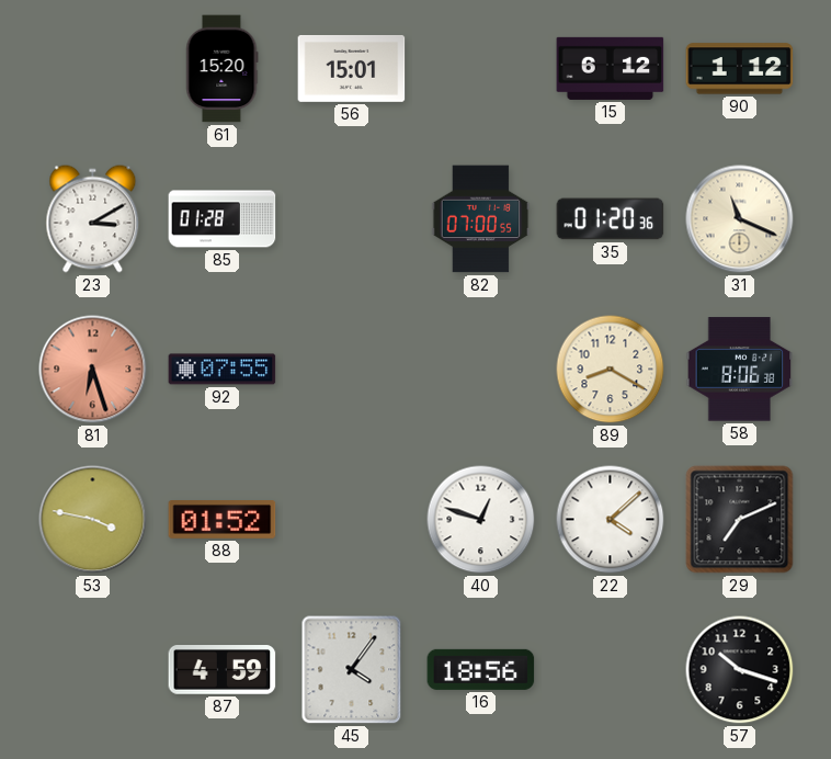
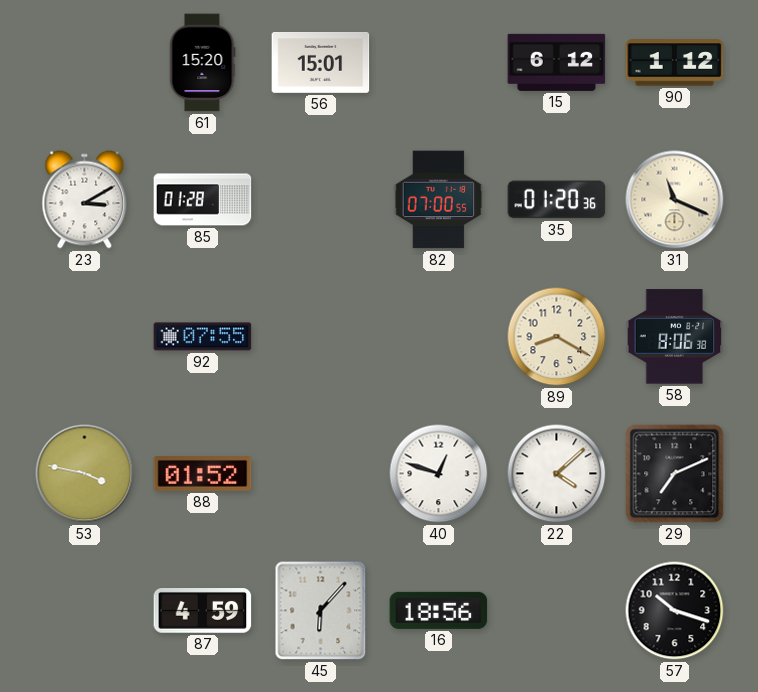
81: 6:27 -> none
45: 4:06 -> 6:07
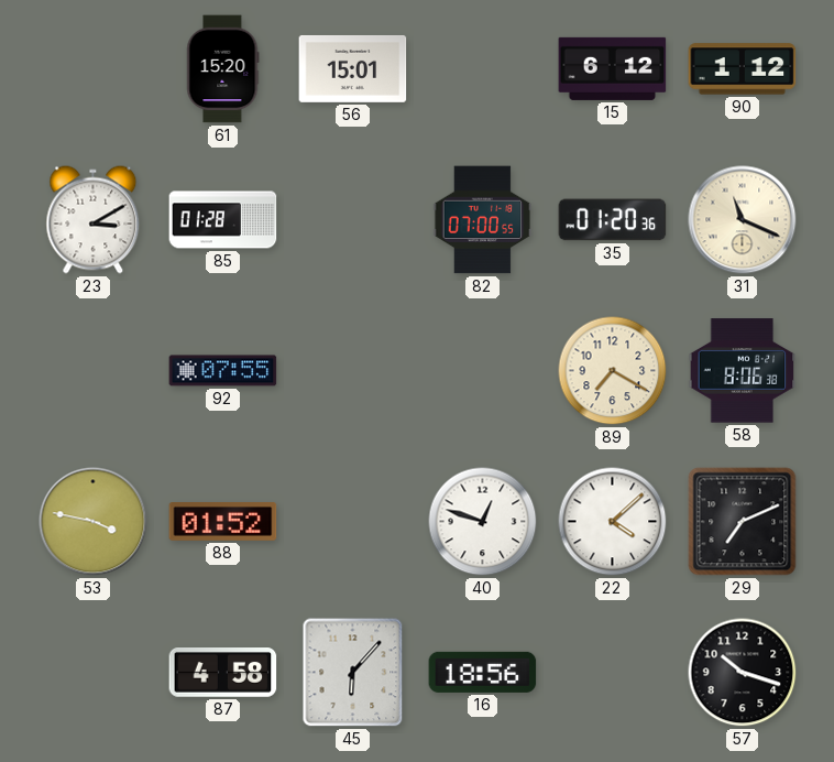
89: 8:20 -> 7:20
87: 4:59 -> 4:58
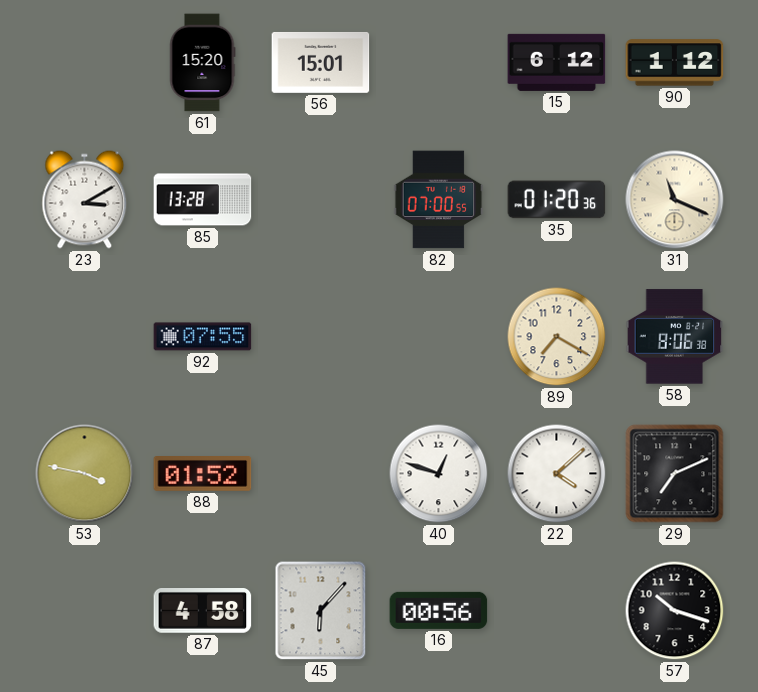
85: 01:28 -> 13:28
16: 18:56 -> 00:56
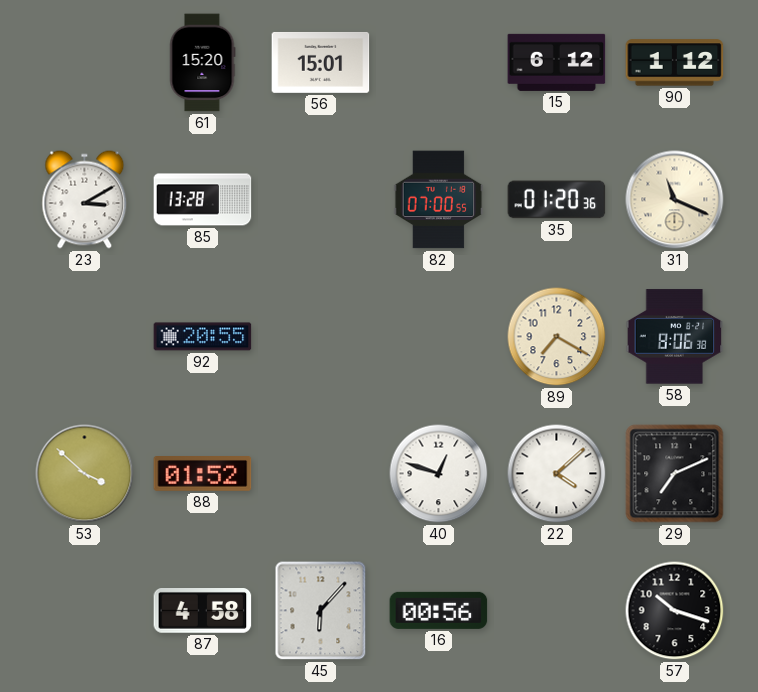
92: 07:55 -> 20:55
53: 3:47 -> 3:52
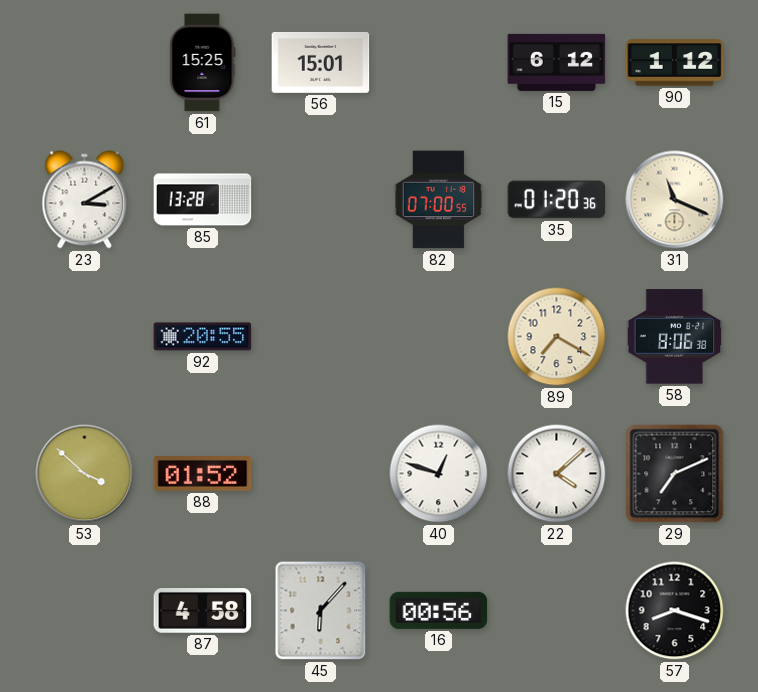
61: 15:20 -> 15:25
57: 10:18 -> 8:18
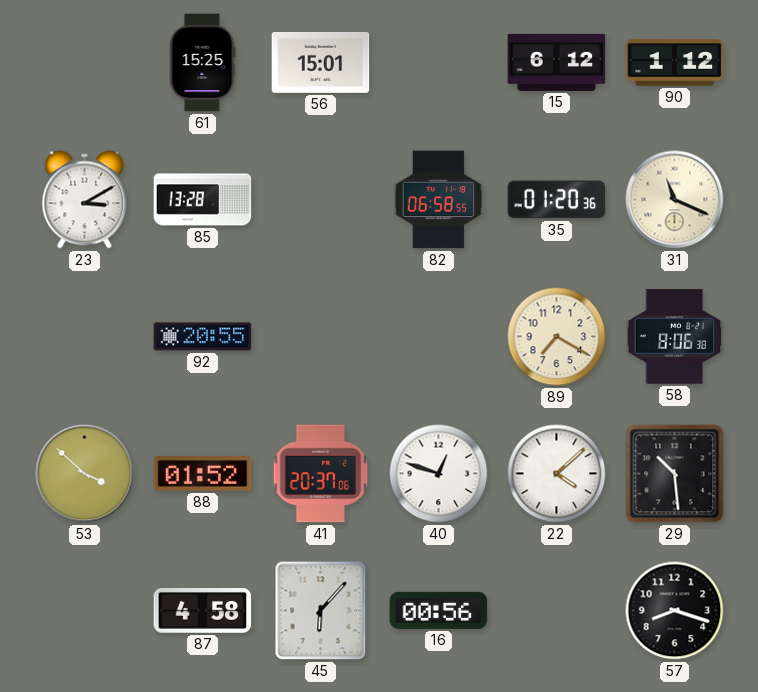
82: 07:00 -> 06:58
41: none -> 20:37
29: 7:11 -> 10:29
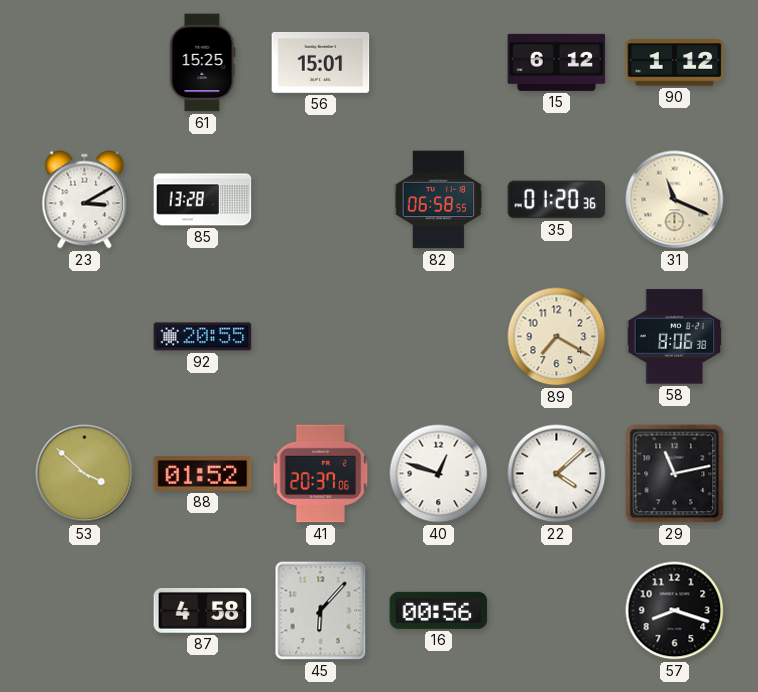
29: 10:29 -> 11:13
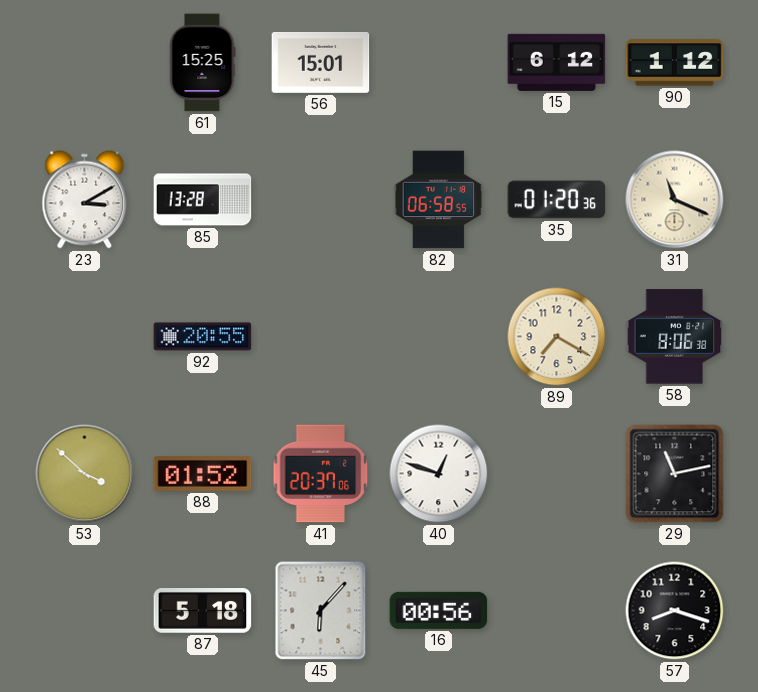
22: 4:08 -> none
87: 4:58 -> 5:18
